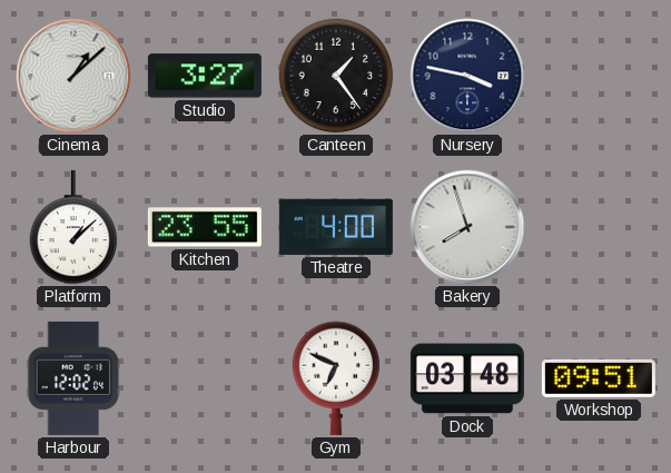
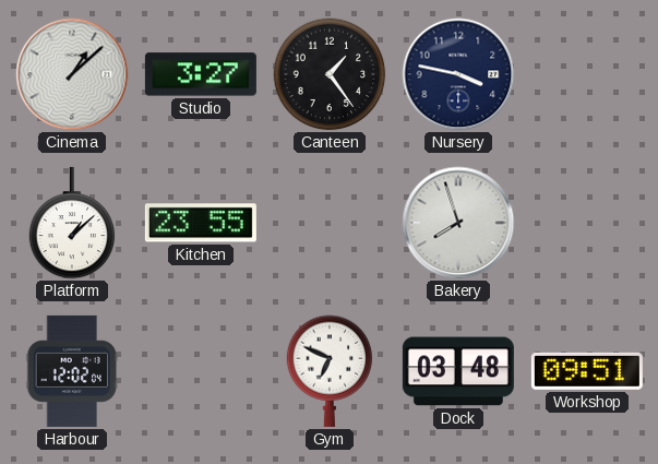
Theatre: 4:00 -> none
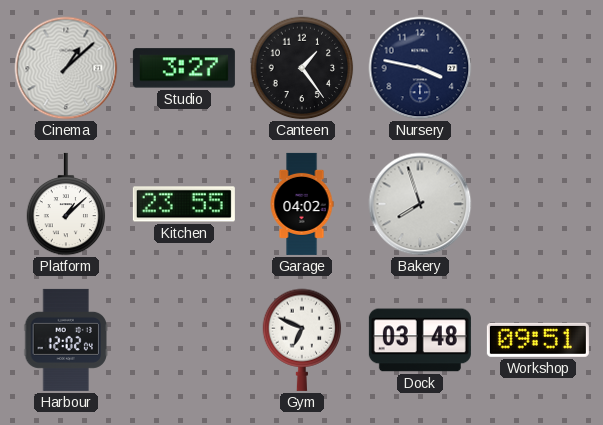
Garage: none -> 04:02
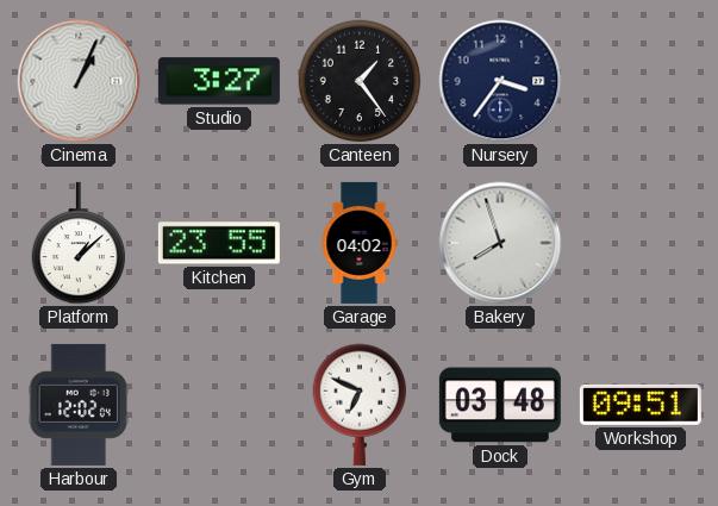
Cinema: 1:08 -> 1:04
Nursery: 3:47 -> 3:36
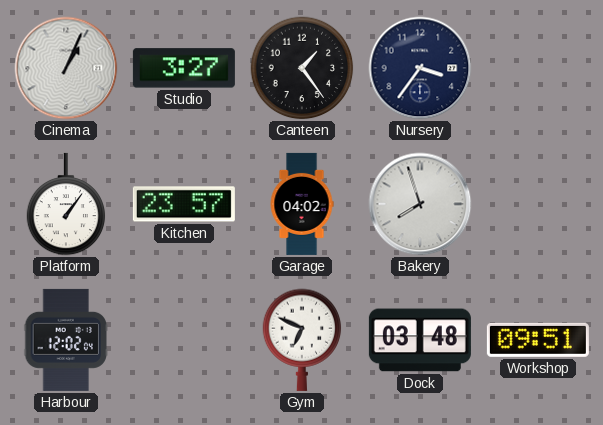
Platform: 1:08 -> 1:06
Kitchen: 23:55 -> 23:57
